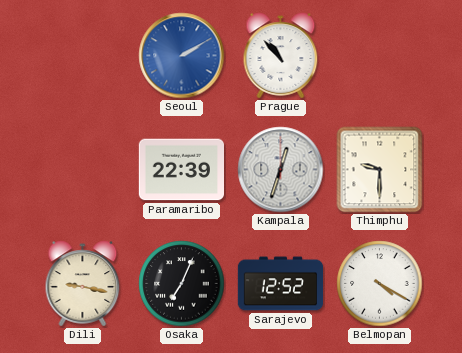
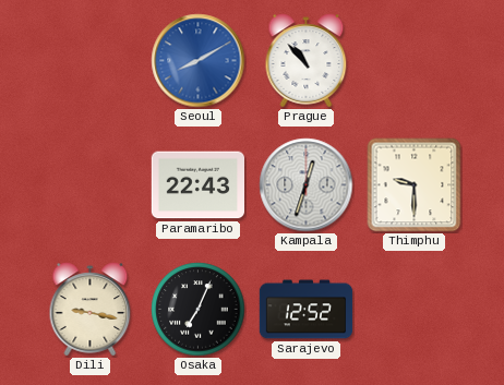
Seoul: 2:10 -> 8:10
Paramaribo: 22:39 -> 22:43
Belmopan: 4:20 -> none
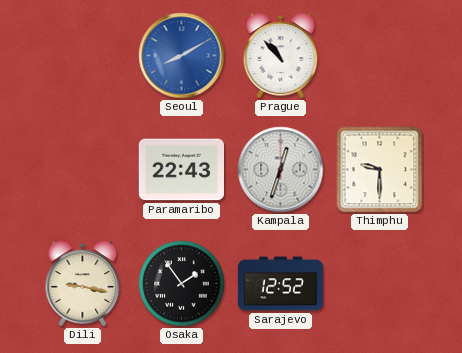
Osaka: 7:04 -> 1:54
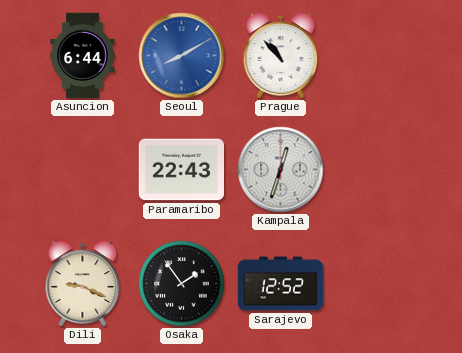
Asuncion: none -> 6:44
Thimphu: 9:30 -> none
Dili: 9:17 -> 9:19
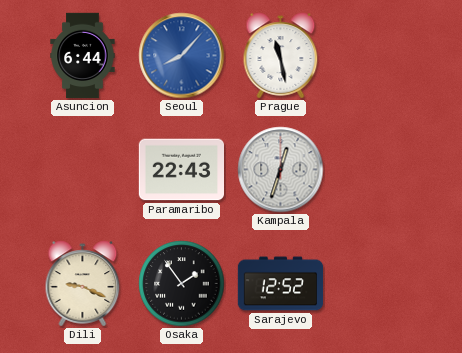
Seoul: 8:10 -> 8:07
Prague: 10:53 -> 11:28
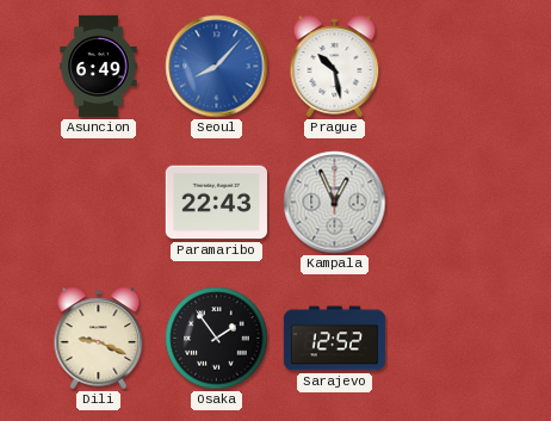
Asuncion: 6:44 -> 6:49
Prague: 11:28 -> 10:28
Kampala: 12:33 -> 12:56
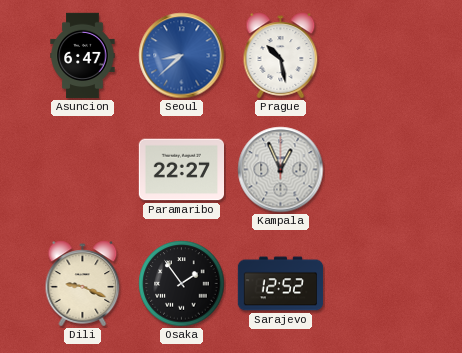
Asuncion: 6:49 -> 6:47
Seoul: 8:07 -> 8:38
Paramaribo: 22:43 -> 22:27
